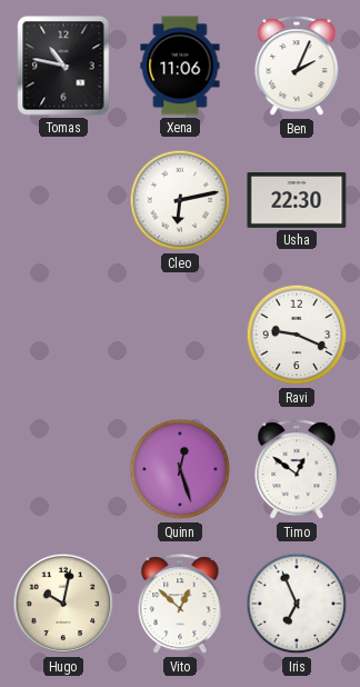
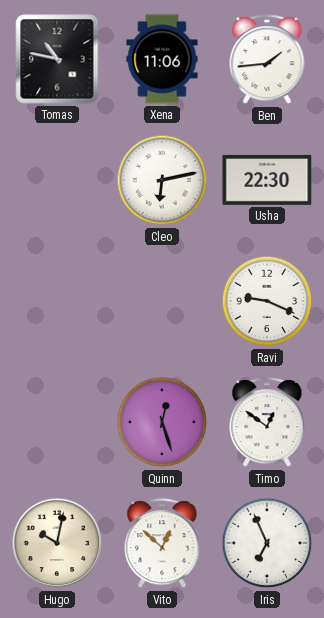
Ben: 2:04 -> 1:44
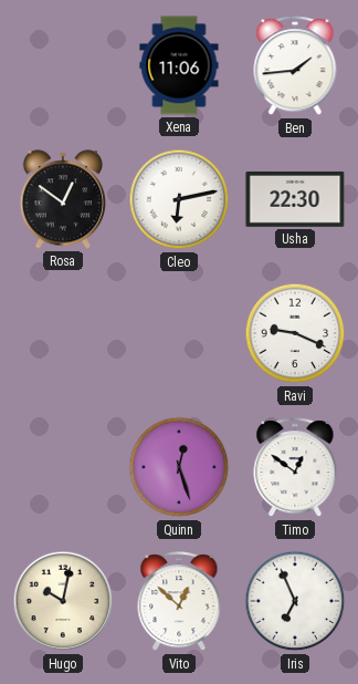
Tomas: 10:47 -> none
Rosa: none -> 12:51
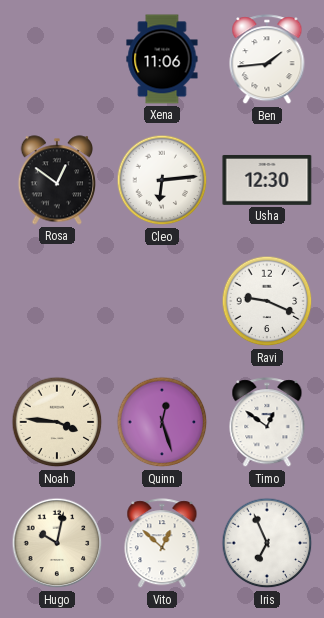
Cleo: 6:13 -> 6:14
Usha: 22:30 -> 12:30
Noah: none -> 3:46
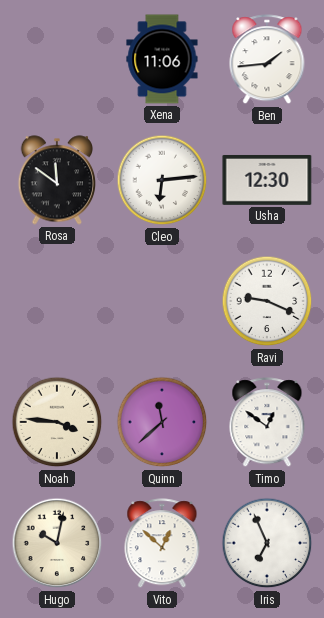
Rosa: 12:51 -> 11:51
Quinn: 12:27 -> 11:38
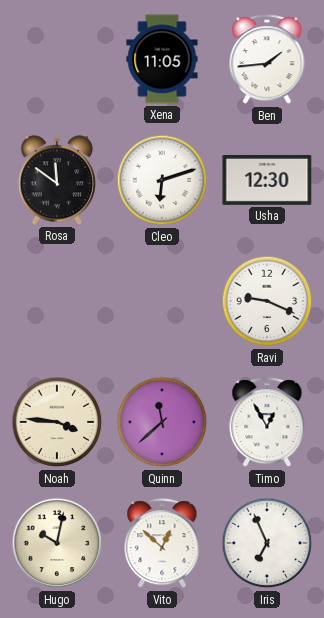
Xena: 11:06 -> 11:05
Cleo: 6:14 -> 6:12
Timo: 12:51 -> 12:55
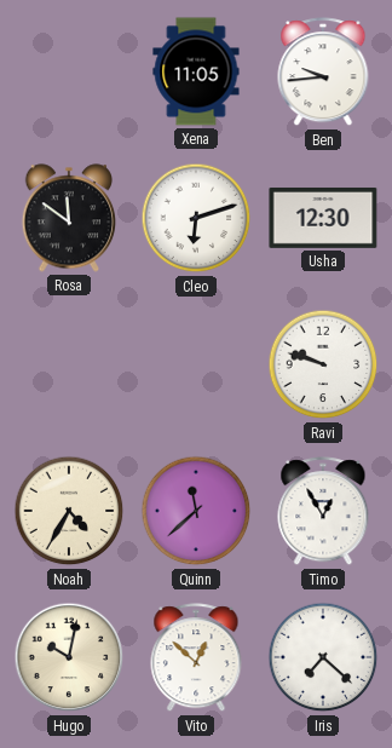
Ben: 1:44 -> 9:44
Ravi: 9:19 -> 9:48
Noah: 3:46 -> 4:35
Iris: 6:56 -> 7:22
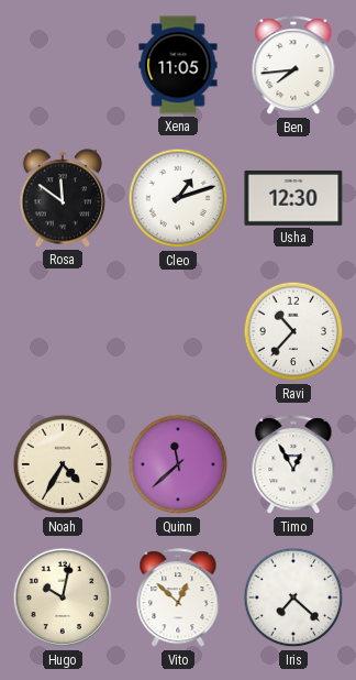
Ben: 9:44 -> 7:44
Cleo: 6:12 -> 1:12
Ravi: 9:48 -> 10:37
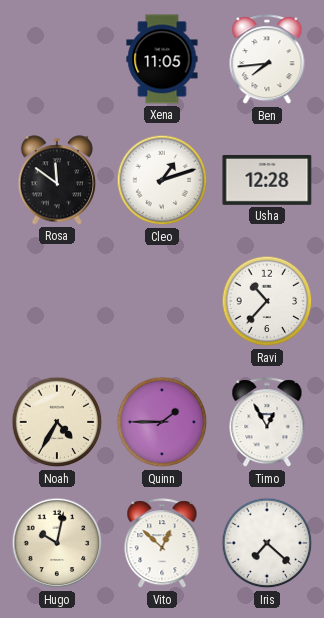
Usha: 12:30 -> 12:28
Quinn: 11:38 -> 1:45
